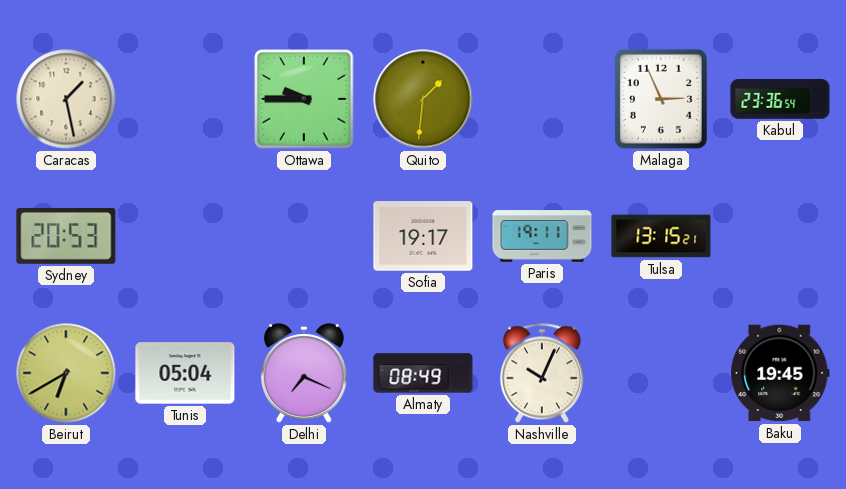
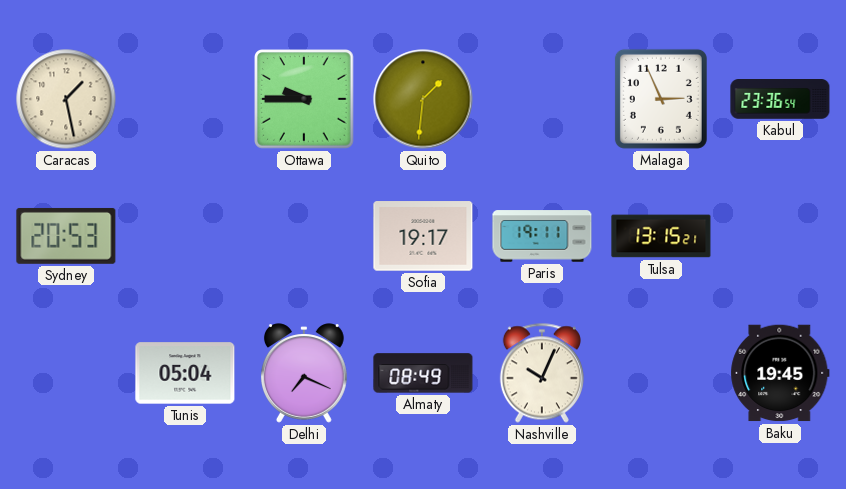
Beirut: 6:40 -> none
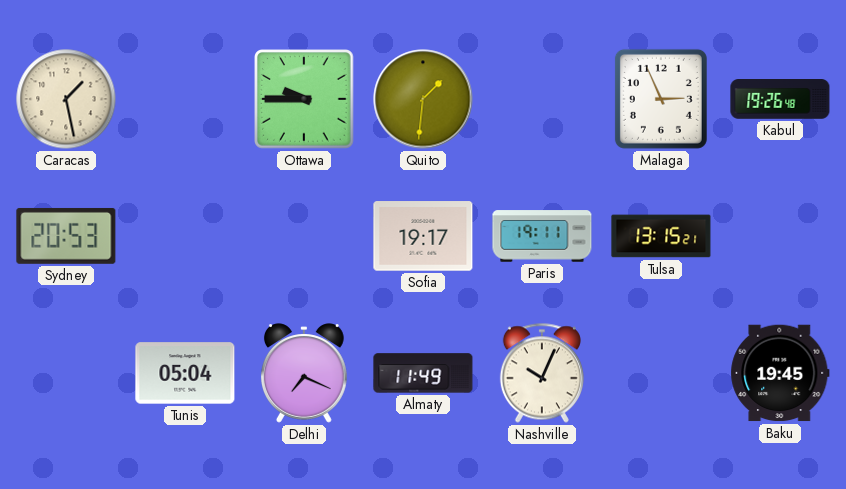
Kabul: 23:36 -> 19:26
Almaty: 08:49 -> 11:49
